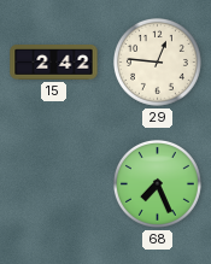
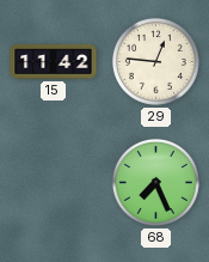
15: 2:42 -> 11:42
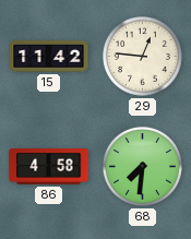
86: none -> 4:58
68: 7:26 -> 7:31
